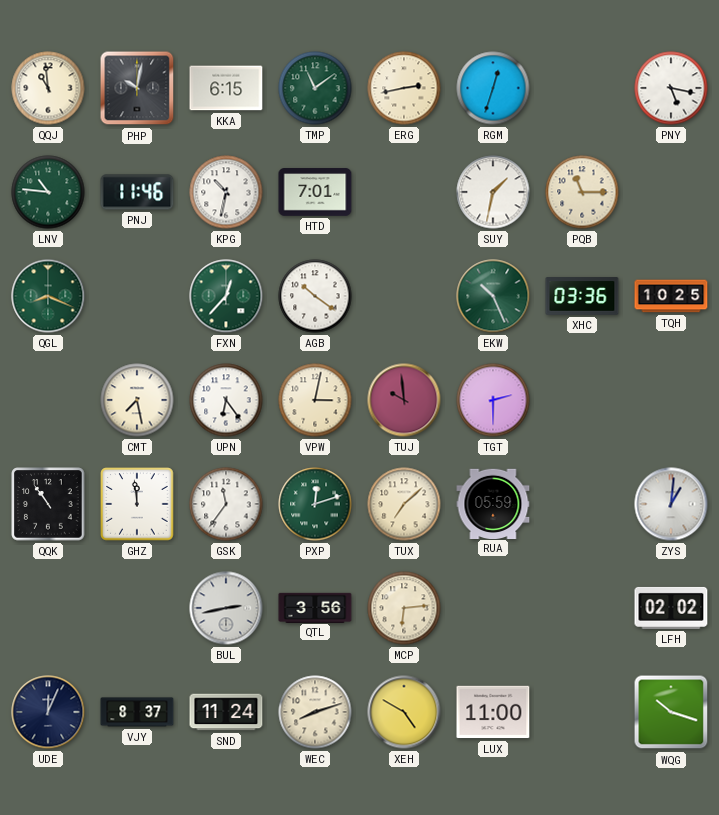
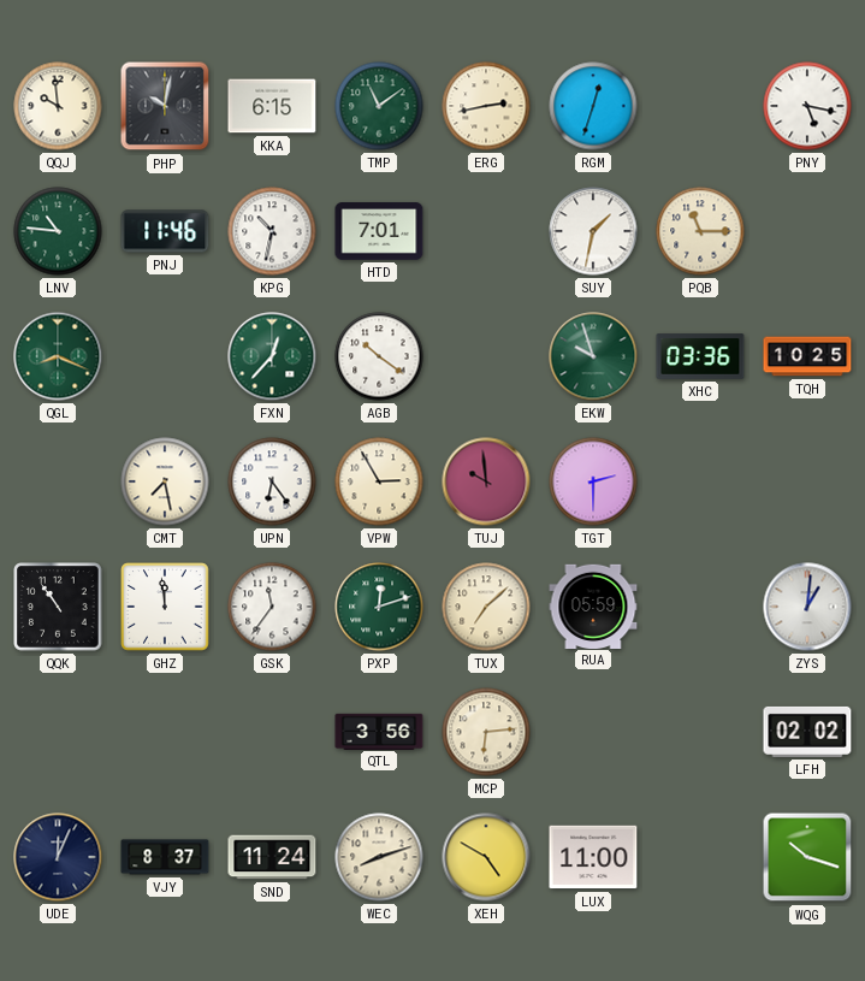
QQJ: 10:59 -> 9:59
EKW: 10:26 -> 9:57
VPW: 3:02 -> 2:55
BUL: 2:43 -> none
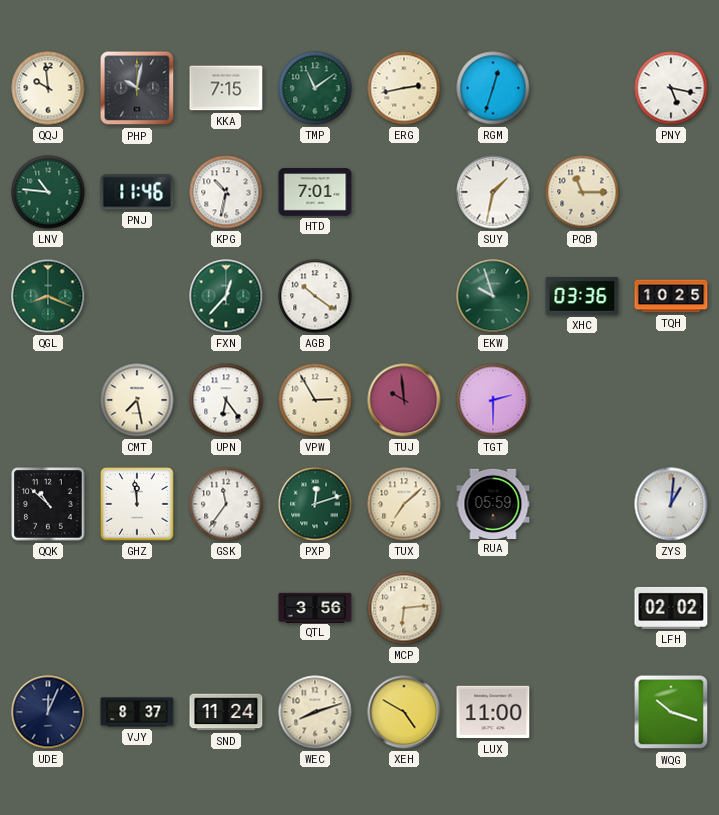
KKA: 6:15 -> 7:15
QQK: 10:54 -> 10:52
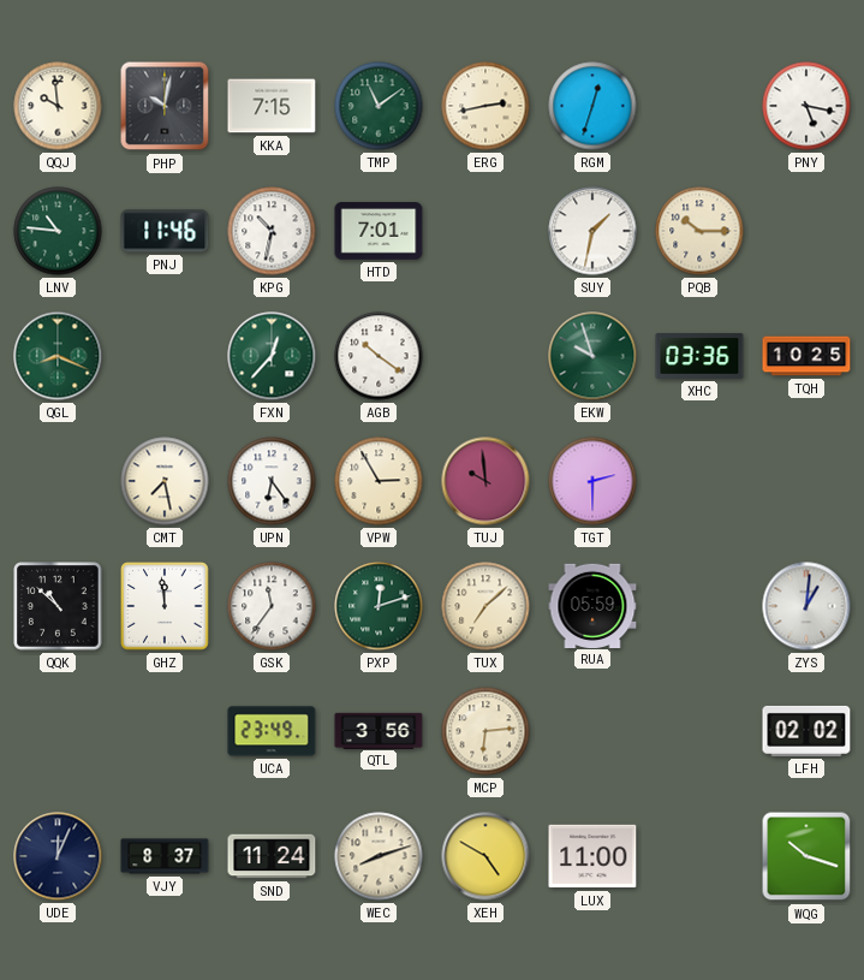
PQB: 11:15 -> 10:15
UCA: none -> 23:49
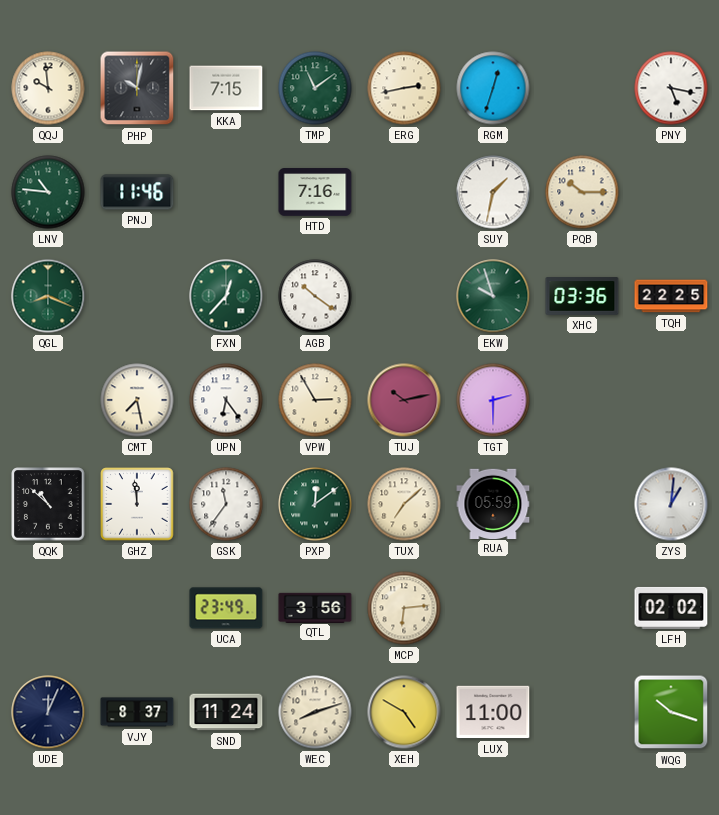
KPG: 10:32 -> none
HTD: 7:01 -> 7:16
TQH: 10:25 -> 22:25
TUJ: 9:59 -> 10:13
PXP: 12:12 -> 12:09
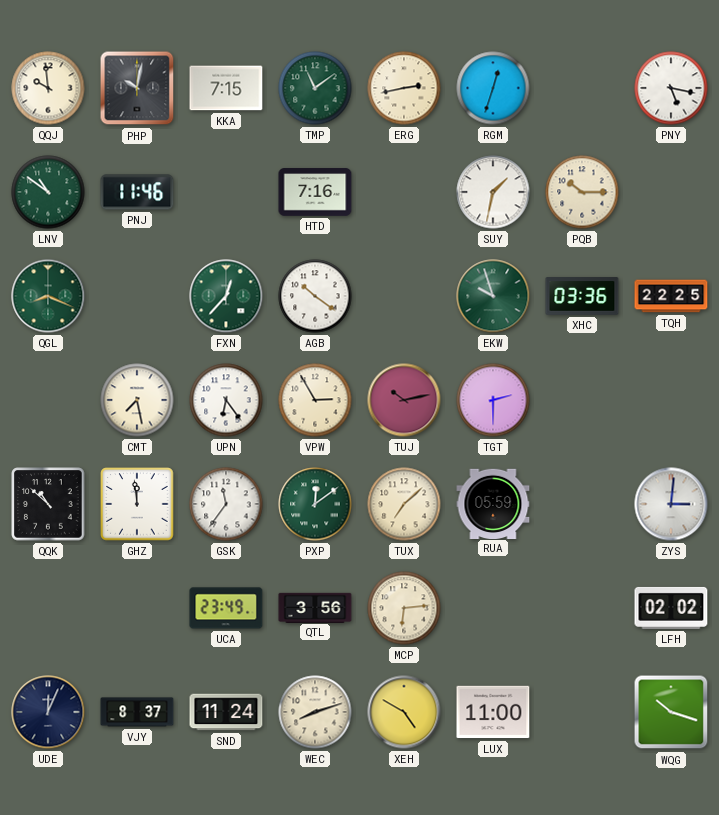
LNV: 10:46 -> 10:51
ZYS: 1:01 -> 3:01
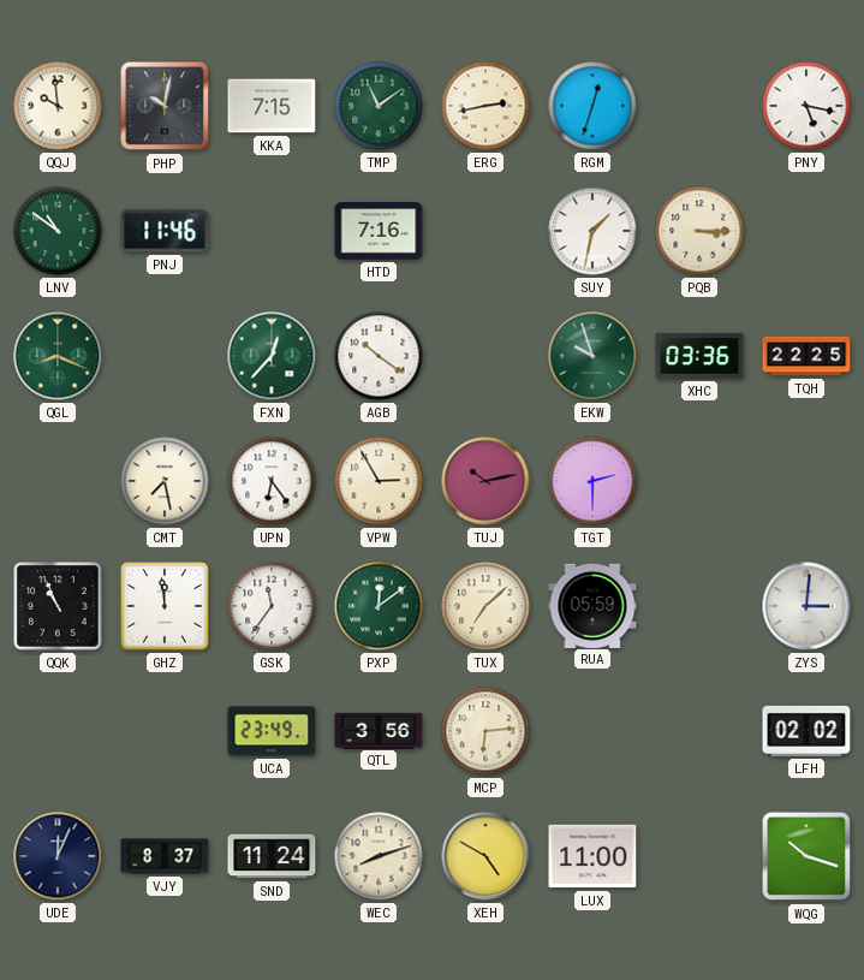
PQB: 10:15 -> 3:15
QQK: 10:52 -> 10:56
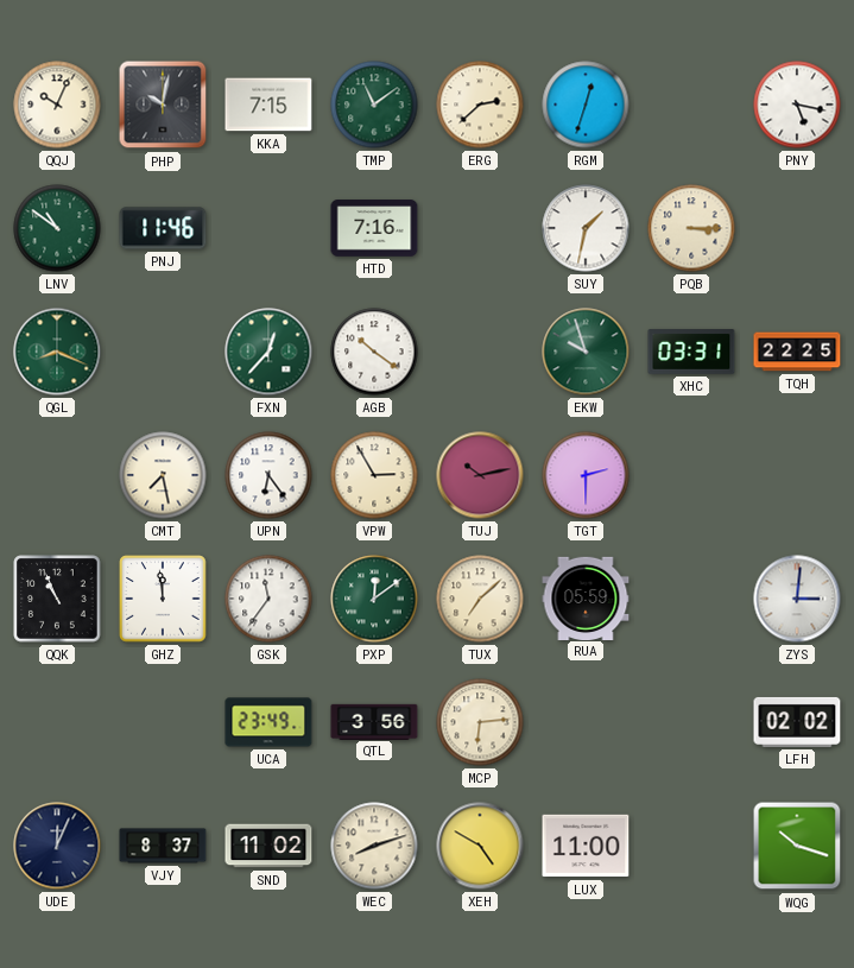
QQJ: 9:59 -> 10:04
ERG: 2:43 -> 2:38
XHC: 03:36 -> 03:31
SND: 11:24 -> 11:02
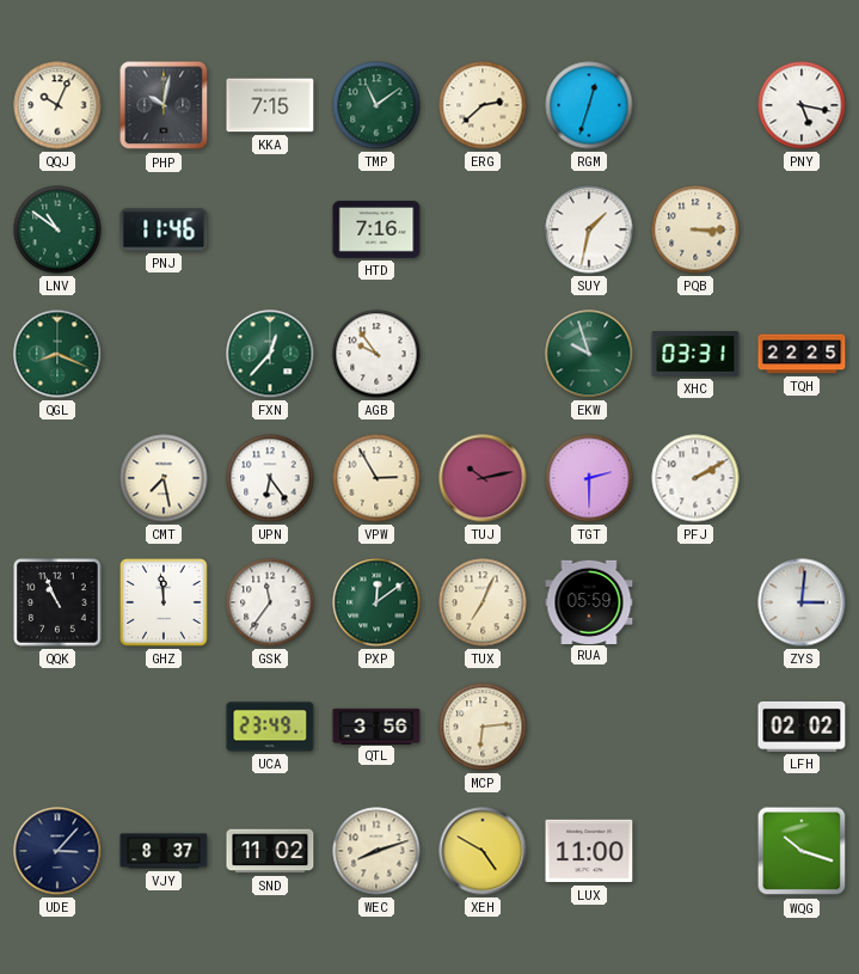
AGB: 10:21 -> 9:54
PFJ: none -> 2:10
TUX: 7:08 -> 7:04
UDE: 12:04 -> 3:07
